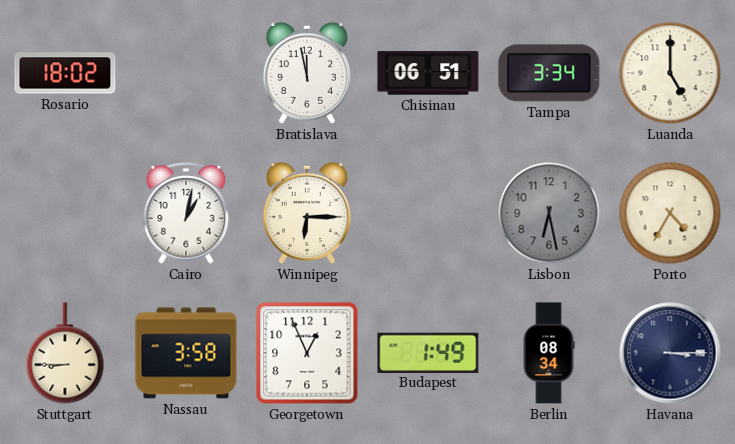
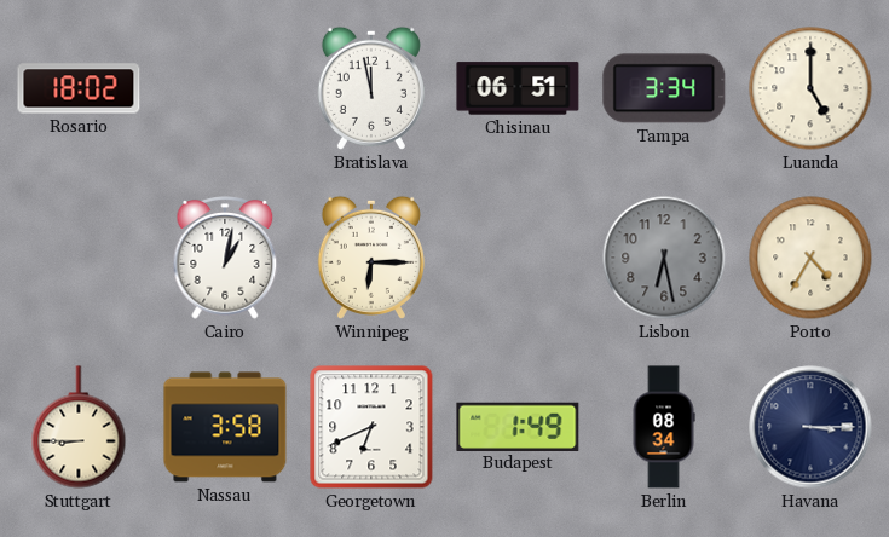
Georgetown: 12:56 -> 6:41
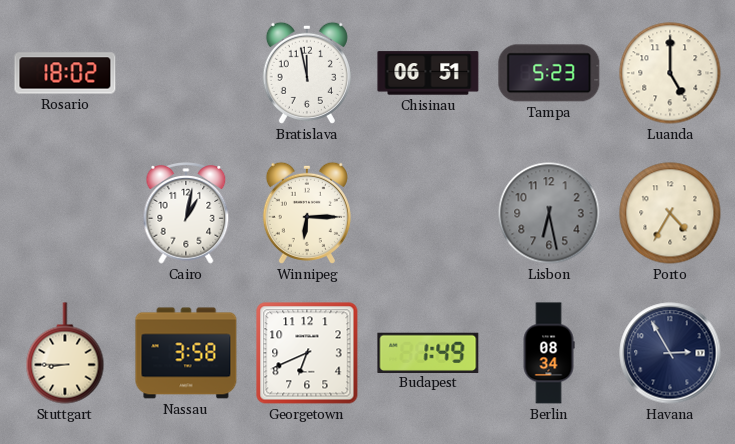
Tampa: 3:34 -> 5:23
Havana: 3:15 -> 2:55
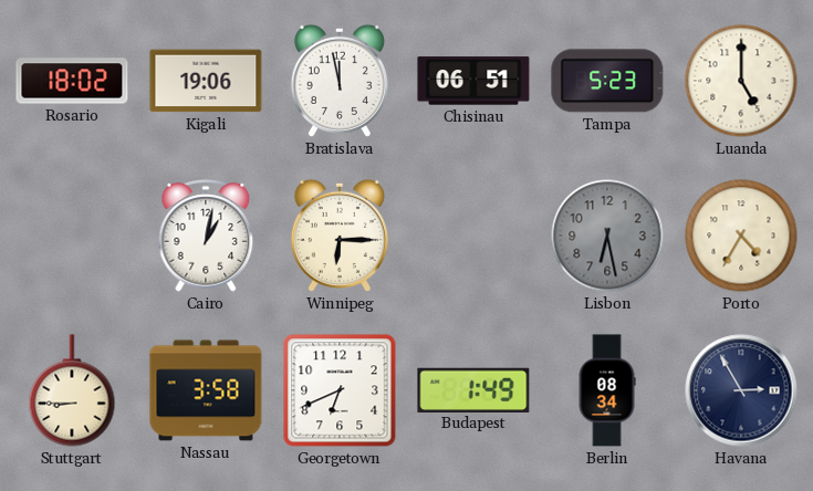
Kigali: none -> 19:06
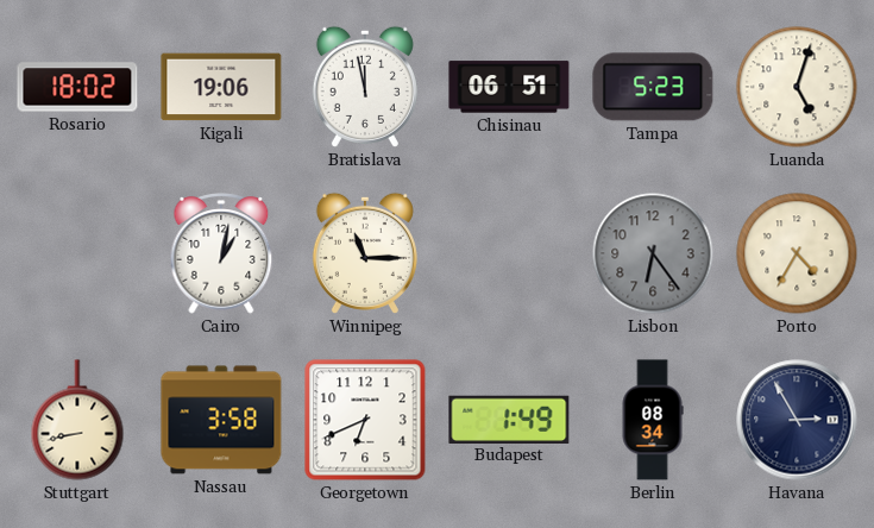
Luanda: 5:00 -> 5:03
Winnipeg: 6:15 -> 11:15
Lisbon: 6:28 -> 6:24
Stuttgart: 8:45 -> 8:43
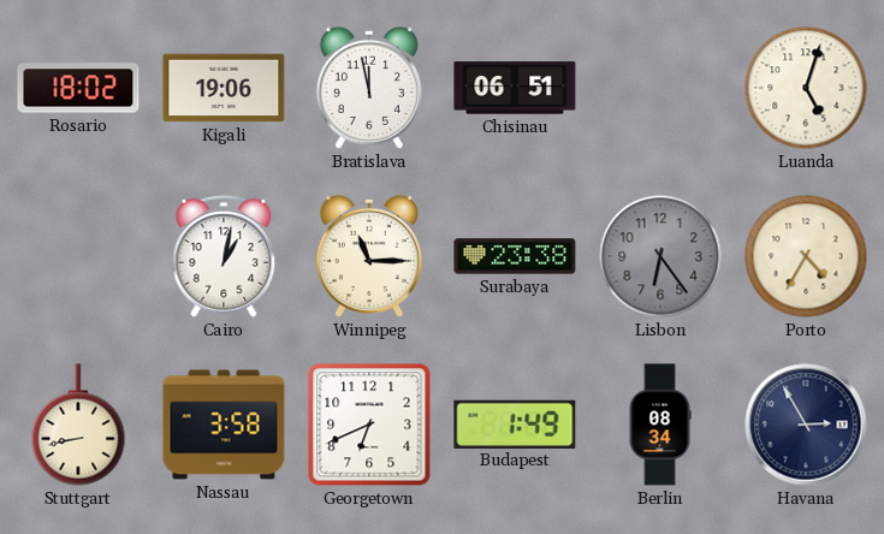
Tampa: 5:23 -> none
Surabaya: none -> 23:38
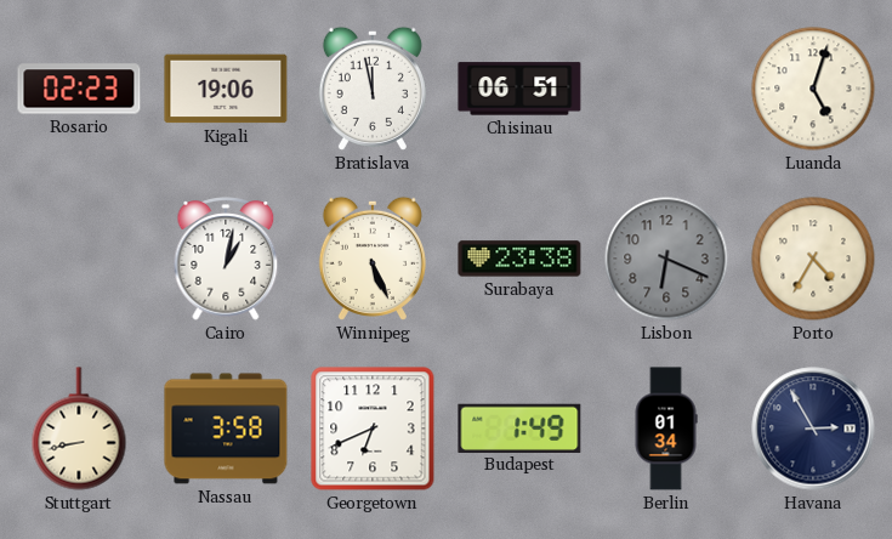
Rosario: 18:02 -> 02:23
Winnipeg: 11:15 -> 5:26
Lisbon: 6:24 -> 6:19
Berlin: 08:34 -> 01:34
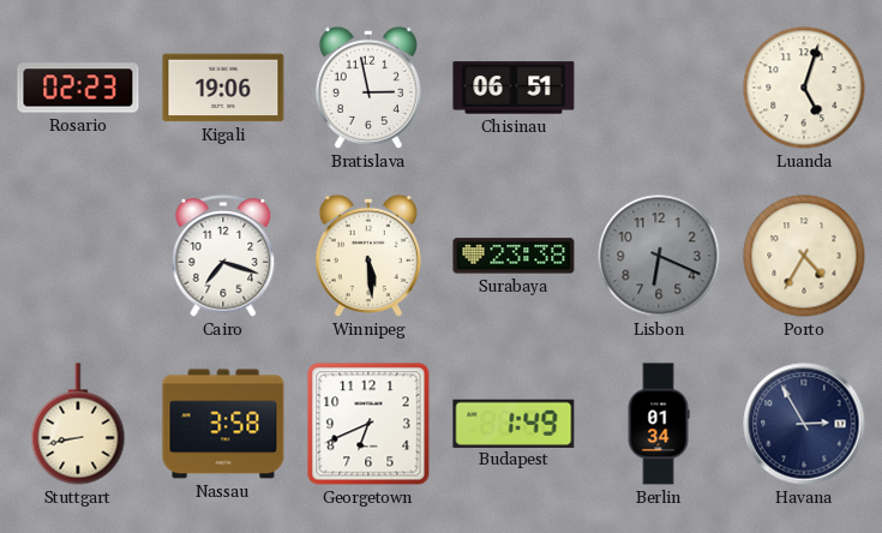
Bratislava: 11:58 -> 2:58
Cairo: 1:02 -> 7:18
Winnipeg: 5:26 -> 5:29
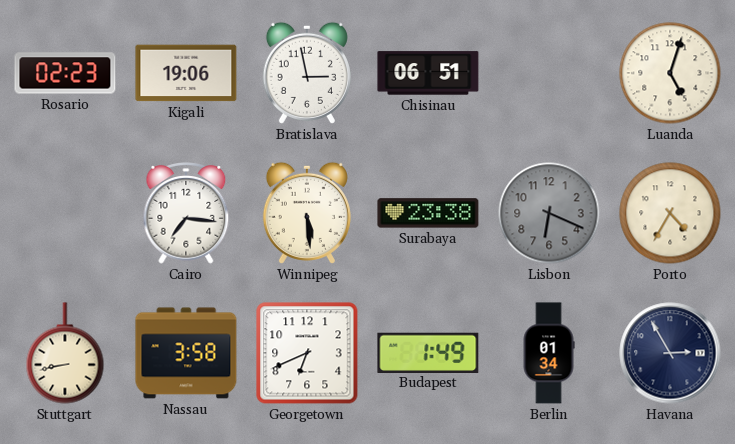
Cairo: 7:18 -> 7:16
